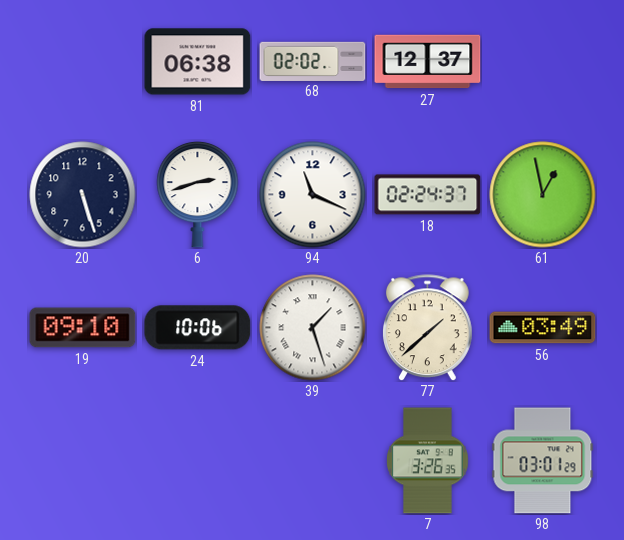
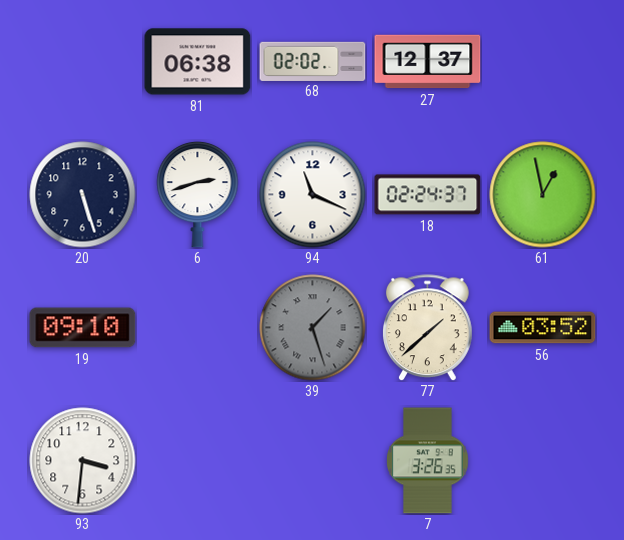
24: 10:06 -> none
39 dial: white -> grey
56: 03:49 -> 03:52
93: none -> 3:31
98: 03:01 -> none
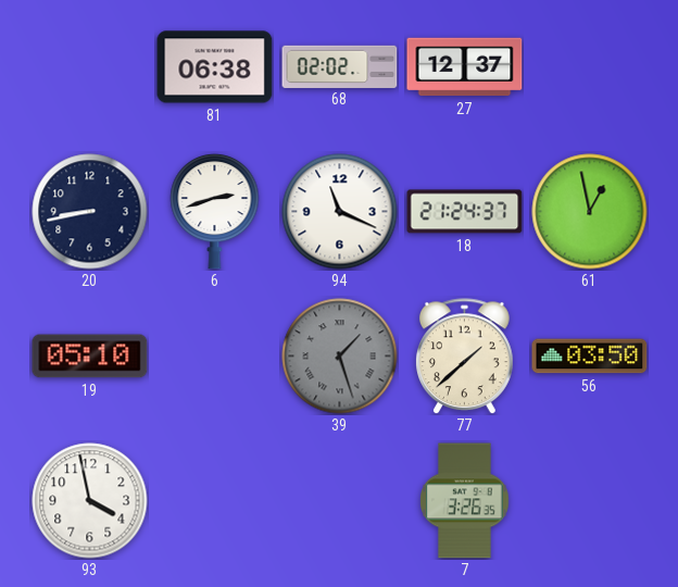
20: 5:27 -> 8:43
18: 02:24 -> 21:24
19: 09:10 -> 05:10
56: 03:52 -> 03:50
93: 3:31 -> 3:58
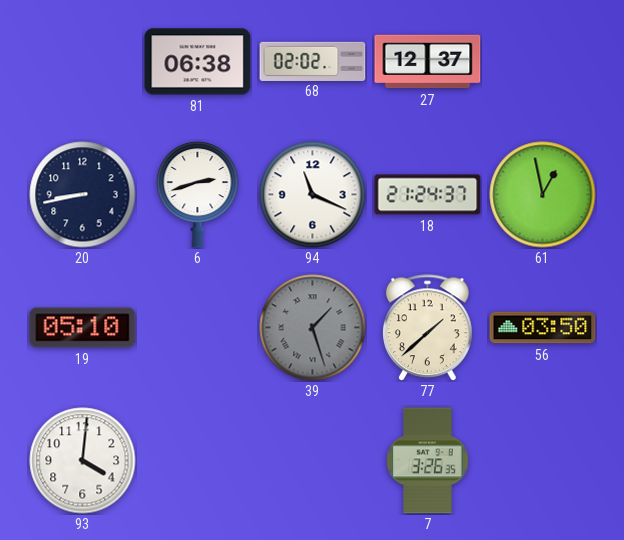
93: 3:58 -> 4:01
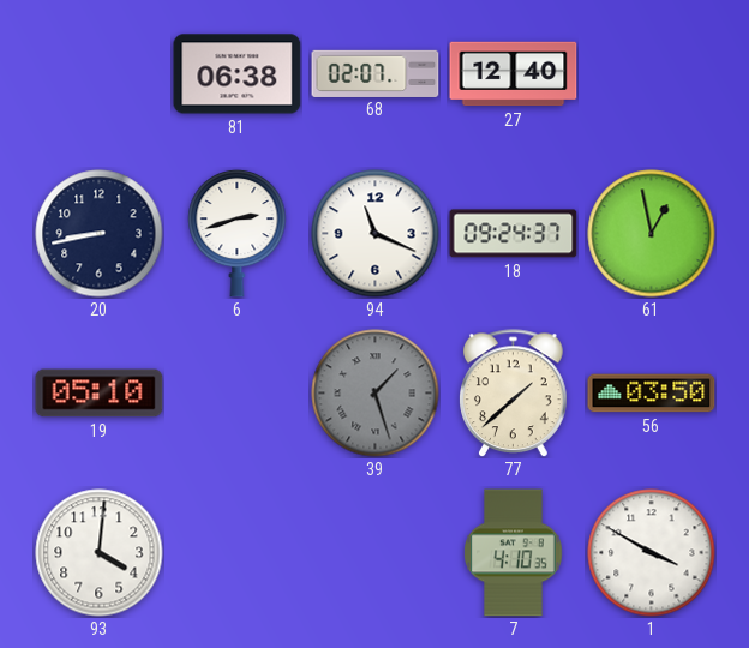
68: 02:02 -> 02:07
27: 12:37 -> 12:40
18: 21:24 -> 09:24
7: 3:26 -> 4:10
1: none -> 3:50
